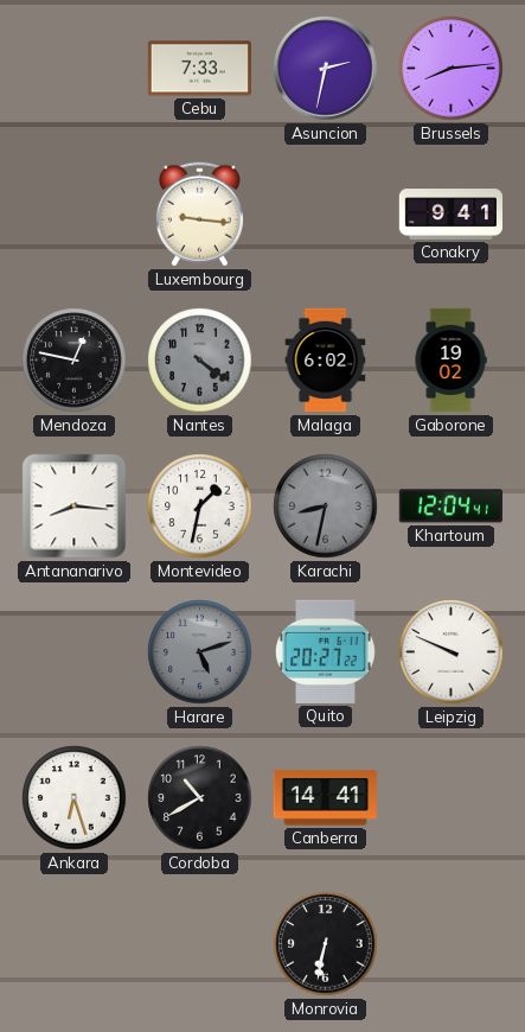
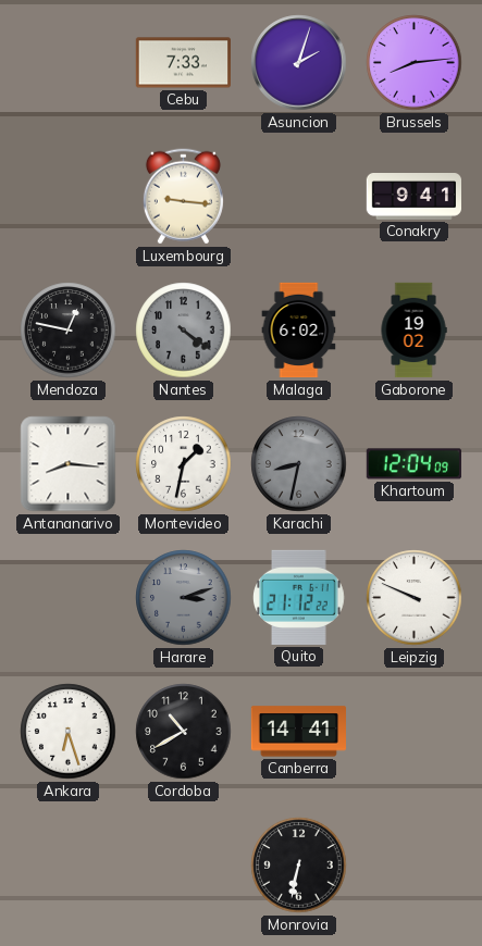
Asuncion: 2:32 -> 2:03
Khartoum: 12:04:41 -> 12:04:09
Harare: 5:12 -> 3:12
Quito: 20:27 -> 21:12
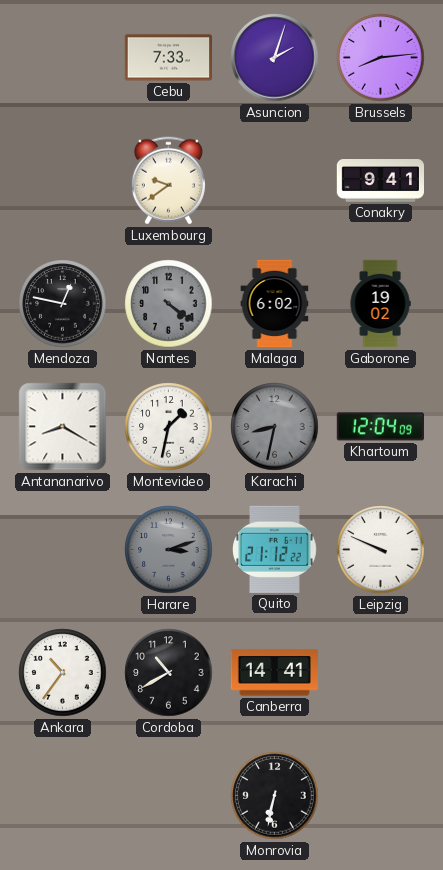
Luxembourg: 9:16 -> 9:39
Antananarivo: 8:16 -> 8:20
Ankara: 6:27 -> 10:36
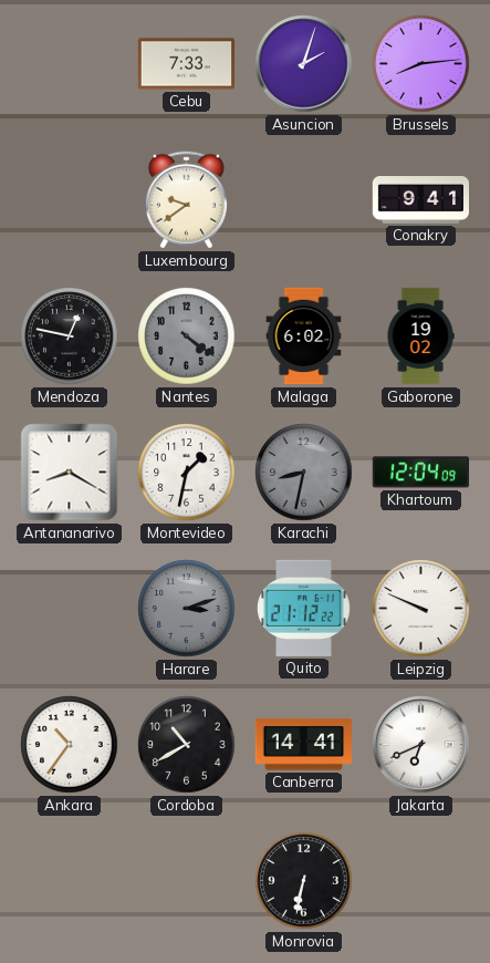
Jakarta: none -> 6:41
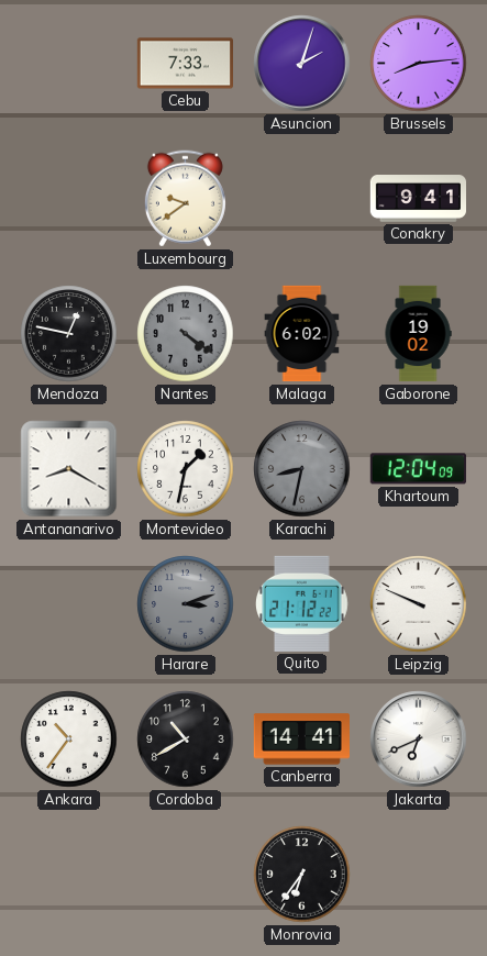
Monrovia: 6:32 -> 6:36
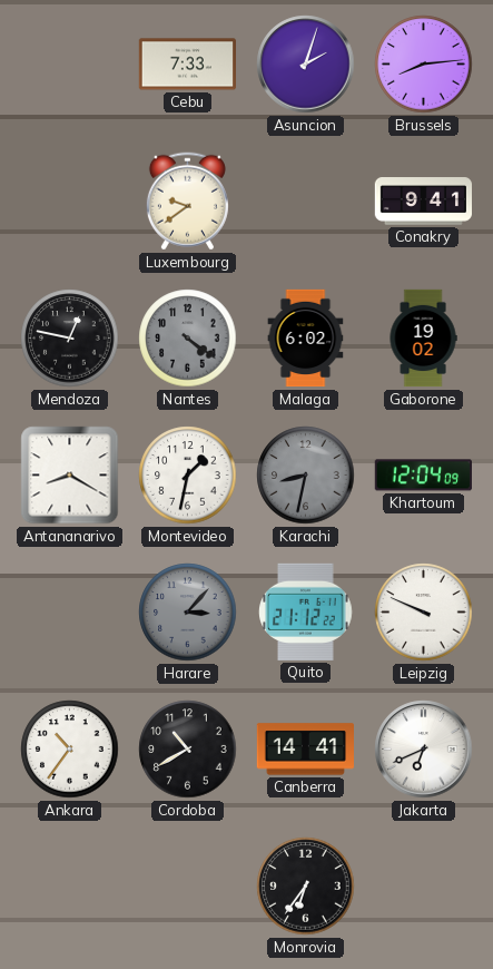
Harare: 3:12 -> 3:07
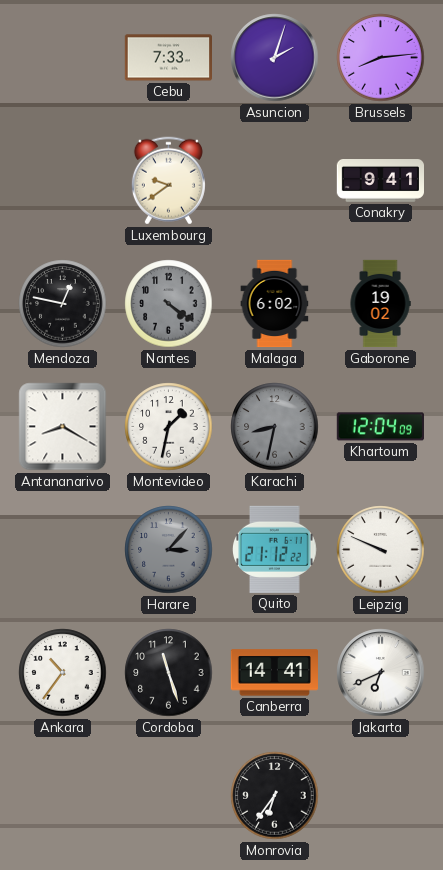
Cordoba: 10:40 -> 11:27
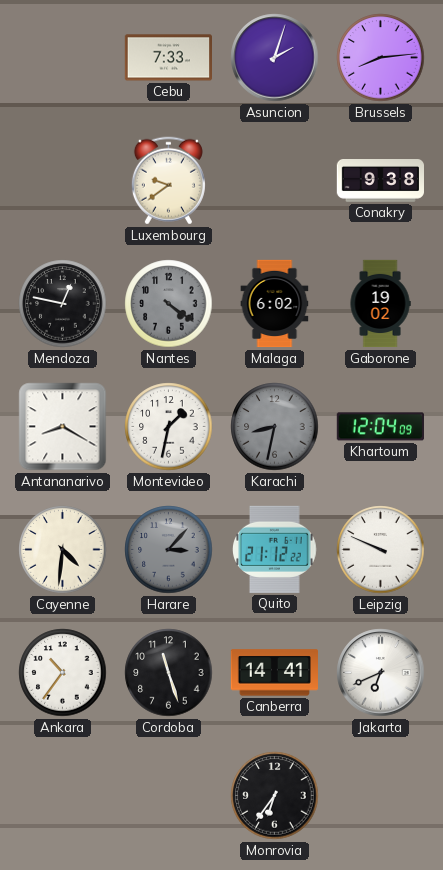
Conakry: 9:41 -> 9:38
Cayenne: none -> 4:31
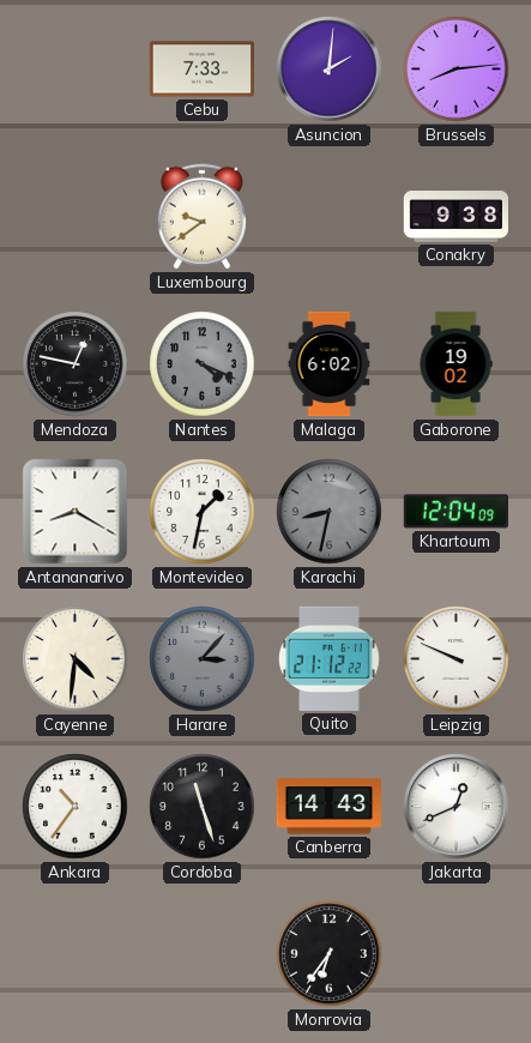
Asuncion: 2:03 -> 2:01
Nantes: 4:21 -> 4:19
Canberra: 14:41 -> 14:43
Jakarta: 6:41 -> 12:41
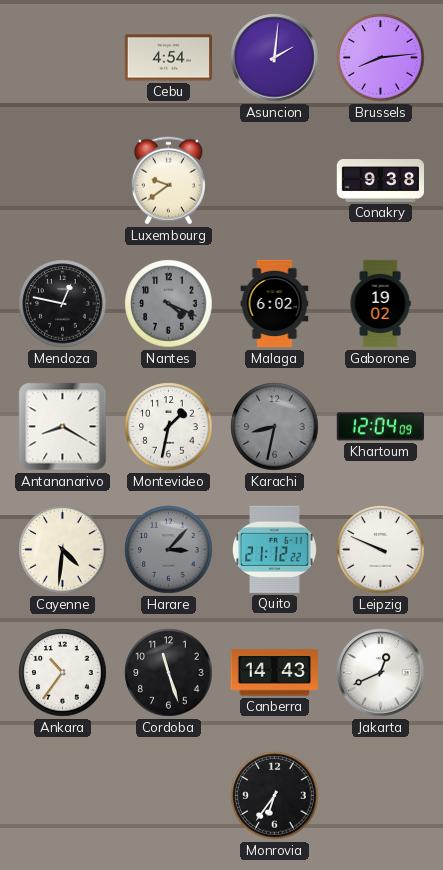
Cebu: 7:33 -> 4:54
